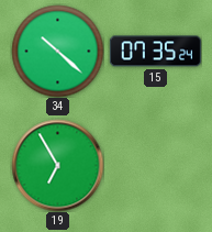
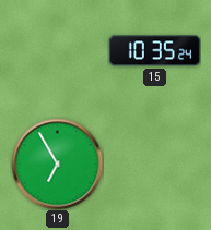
34: 10:22 -> none
15: 07:35 -> 10:35
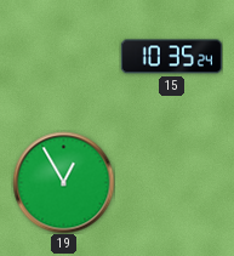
19: 6:55 -> 12:55
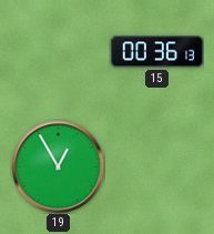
15: 10:35 -> 00:36
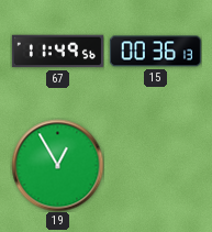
67: none -> 11:49
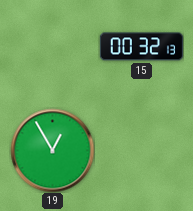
67: 11:49 -> none
15: 00:36 -> 00:32
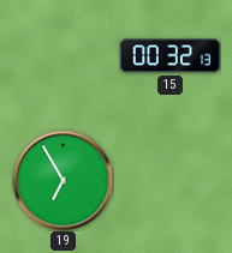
19: 12:55 -> 6:55
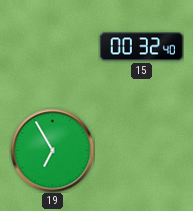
15: 00:32:13 -> 00:32:40
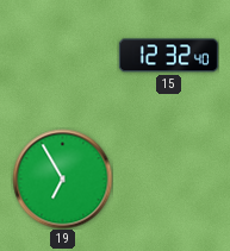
15: 00:32 -> 12:32
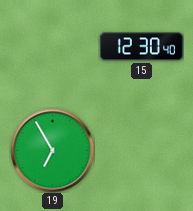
15: 12:32 -> 12:30
